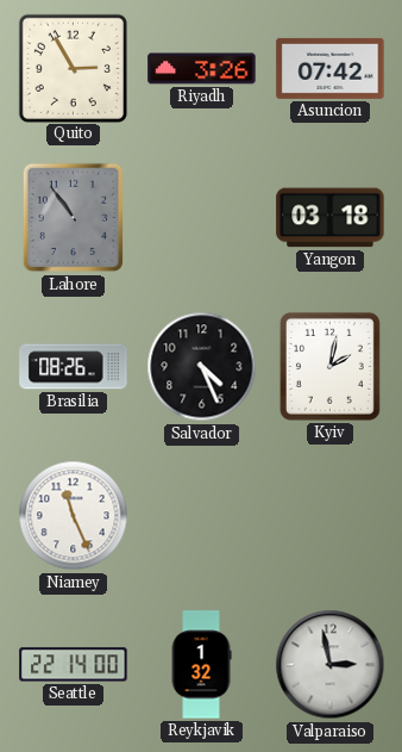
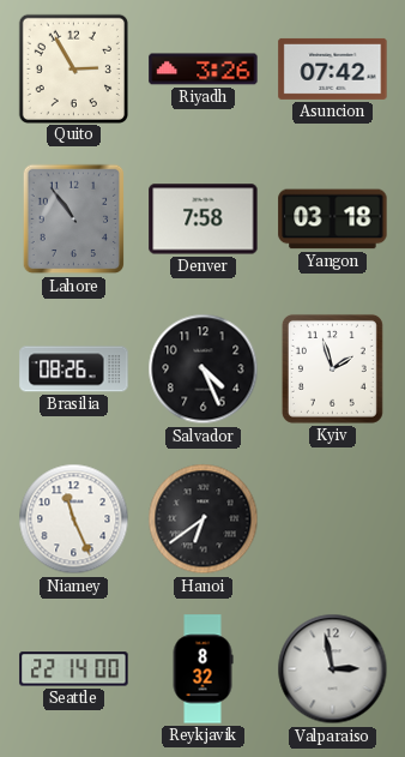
Denver: none -> 7:58
Kyiv: 2:02 -> 1:57
Hanoi: none -> 6:39
Reykjavik: 1:32 -> 8:32
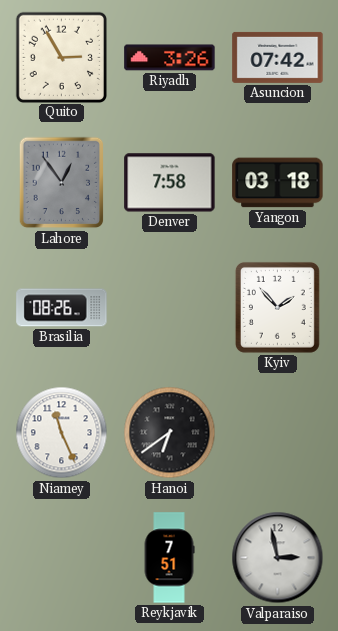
Lahore: 10:54 -> 12:54
Salvador: 4:26 -> none
Kyiv: 1:57 -> 1:53
Seattle: 22:14 -> none
Reykjavik: 8:32 -> 7:51
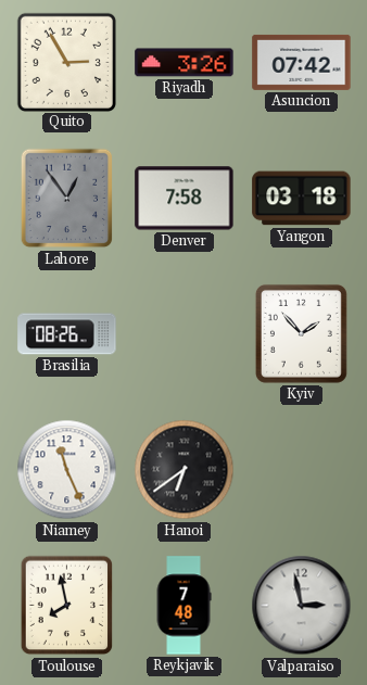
Toulouse: none -> 7:58
Reykjavik: 7:51 -> 7:48
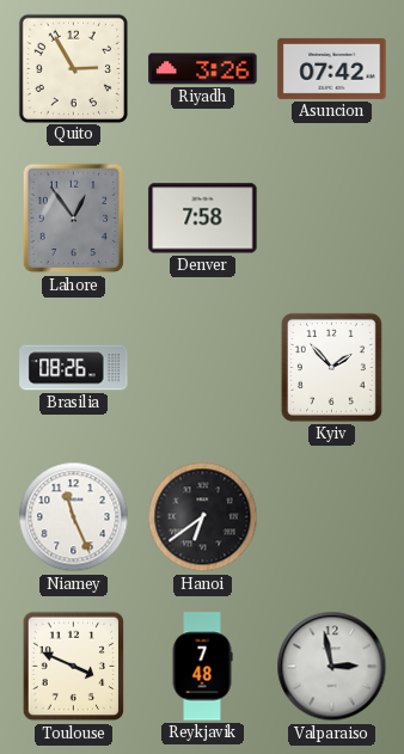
Yangon: 03:18 -> none
Toulouse: 7:58 -> 3:49
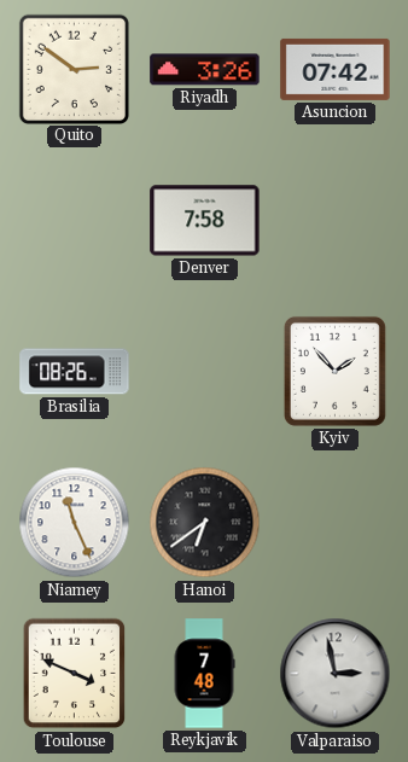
Quito: 2:55 -> 2:51
Lahore: 12:54 -> none
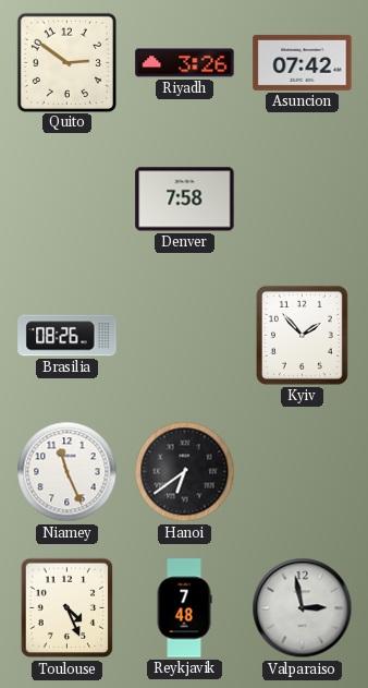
Toulouse: 3:49 -> 4:26
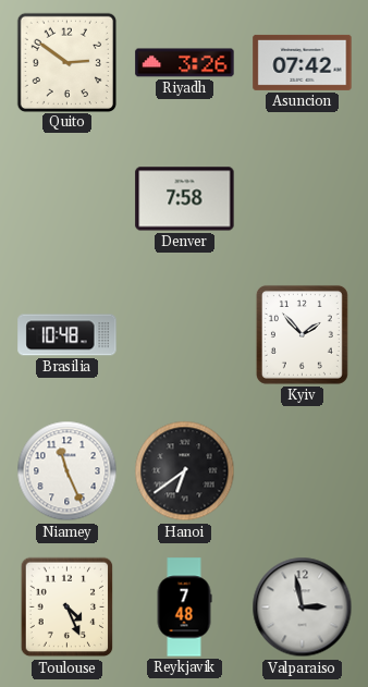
Brasilia: 08:26 -> 10:48
